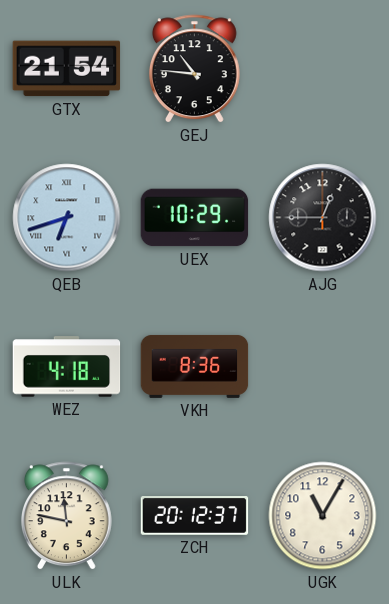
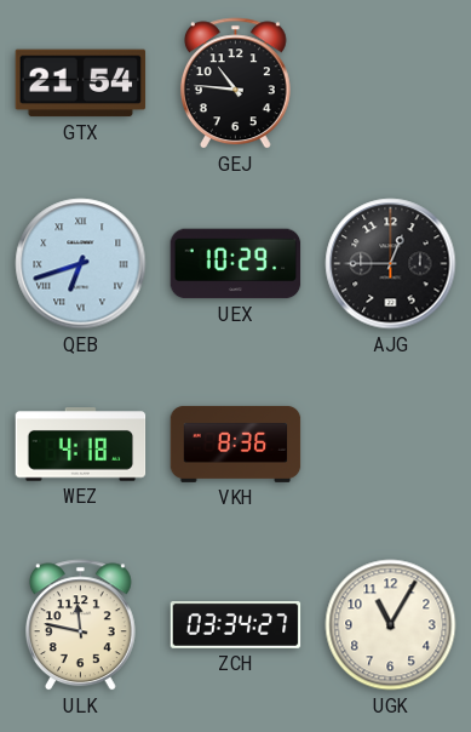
ZCH: 20:12 -> 03:34
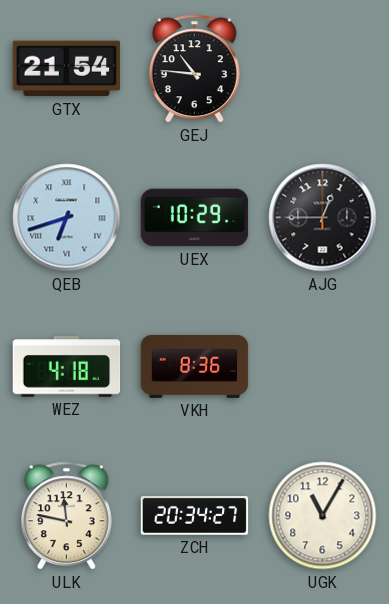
ZCH: 03:34 -> 20:34
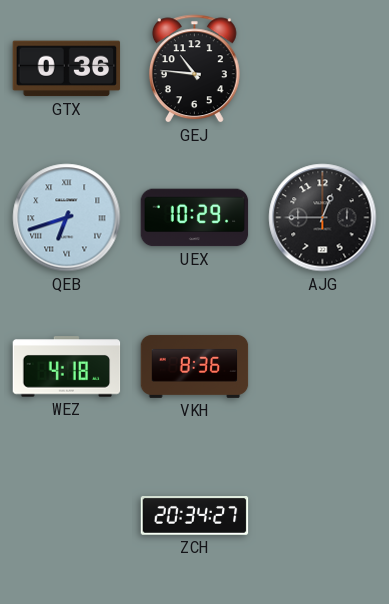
GTX: 21:54 -> 0:36
ULK: 11:47 -> none
UGK: 11:05 -> none
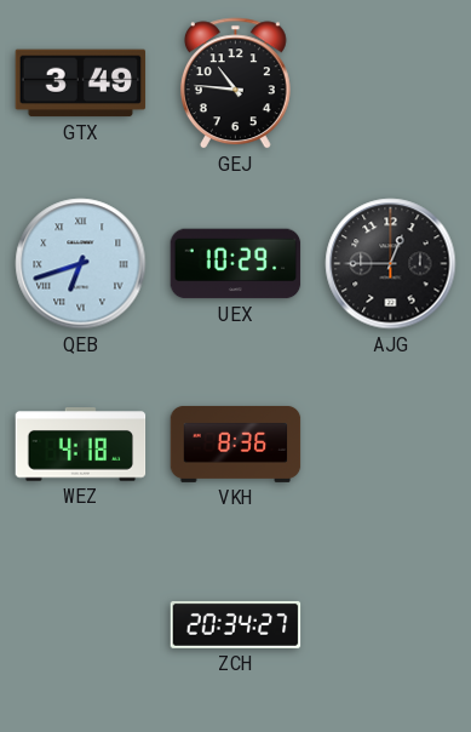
GTX: 0:36 -> 3:49
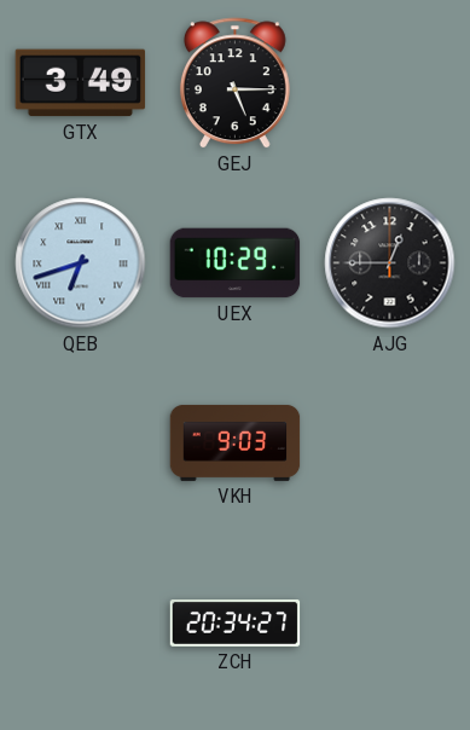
GEJ: 10:46 -> 5:15
WEZ: 4:18 -> none
VKH: 8:36 -> 9:03
